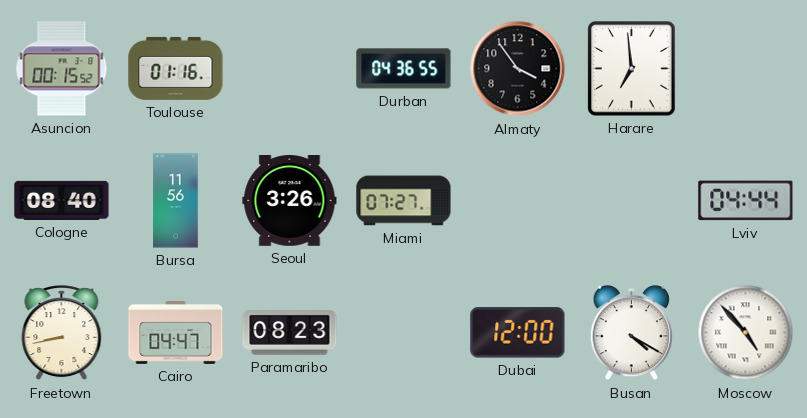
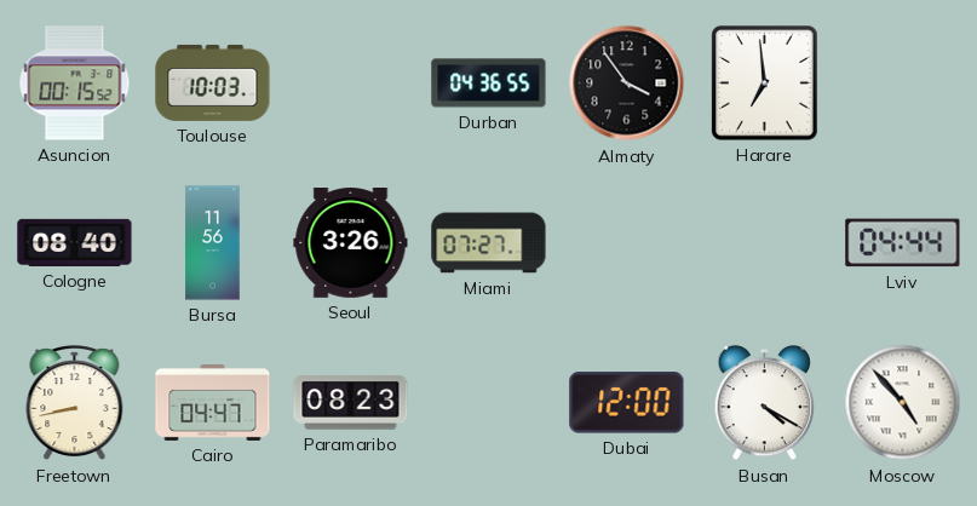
Toulouse: 01:16 -> 10:03
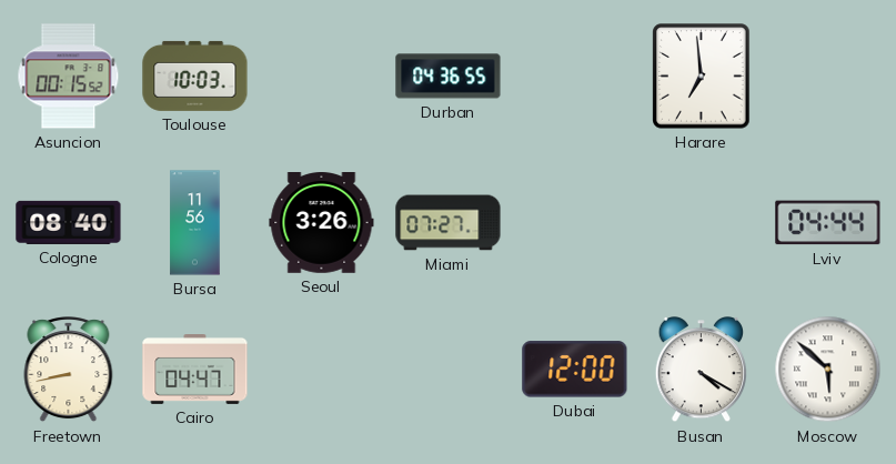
Almaty: 3:54 -> none
Paramaribo: 08:23 -> none
Moscow: 4:53 -> 5:52
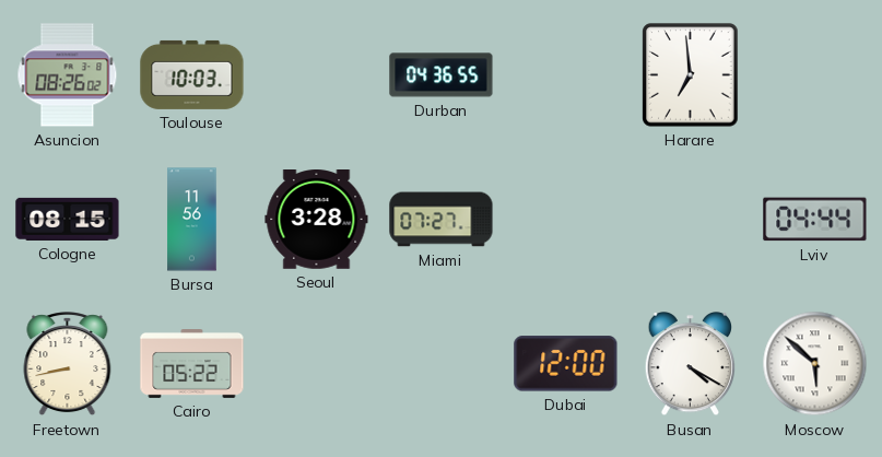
Asuncion: 00:15 -> 08:26
Cologne: 08:40 -> 08:15
Seoul: 3:26 -> 3:28
Cairo: 04:47 -> 05:22
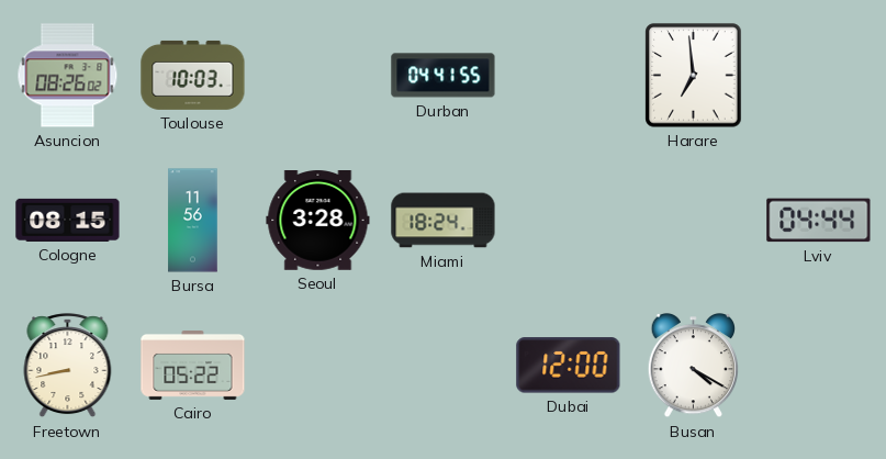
Durban: 04:36 -> 04:41
Miami: 07:27 -> 18:24
Moscow: 5:52 -> none
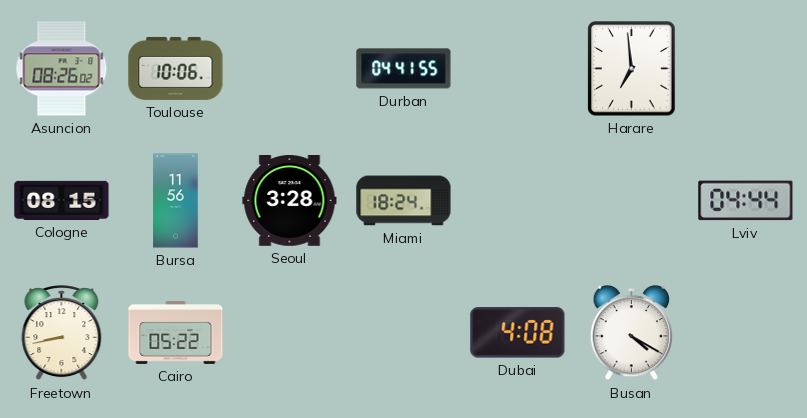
Toulouse: 10:03 -> 10:06
Dubai: 12:00 -> 4:08
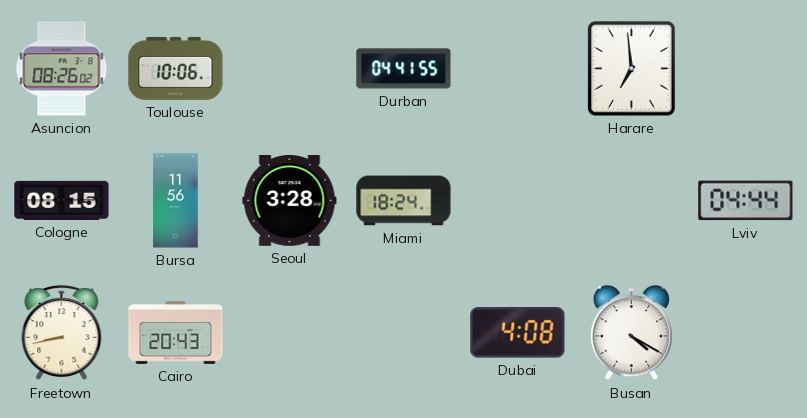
Cairo: 05:22 -> 20:43
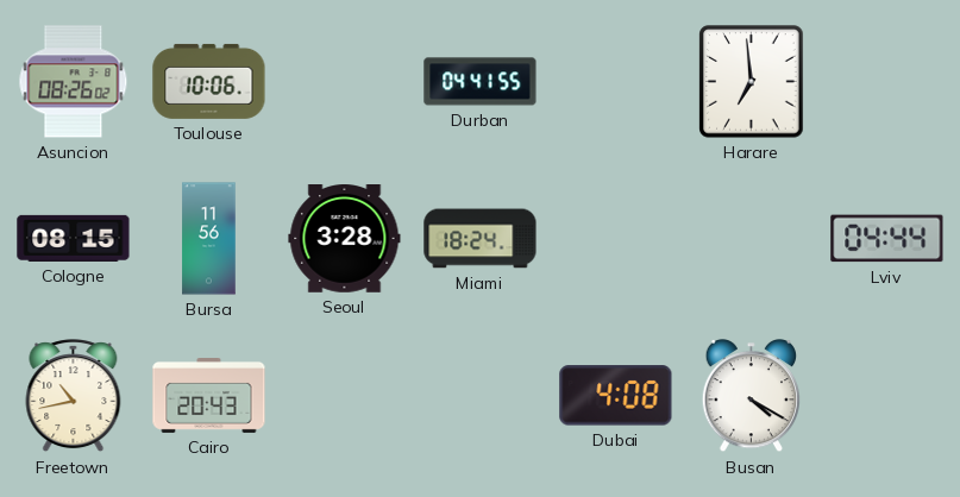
Freetown: 8:43 -> 10:43
